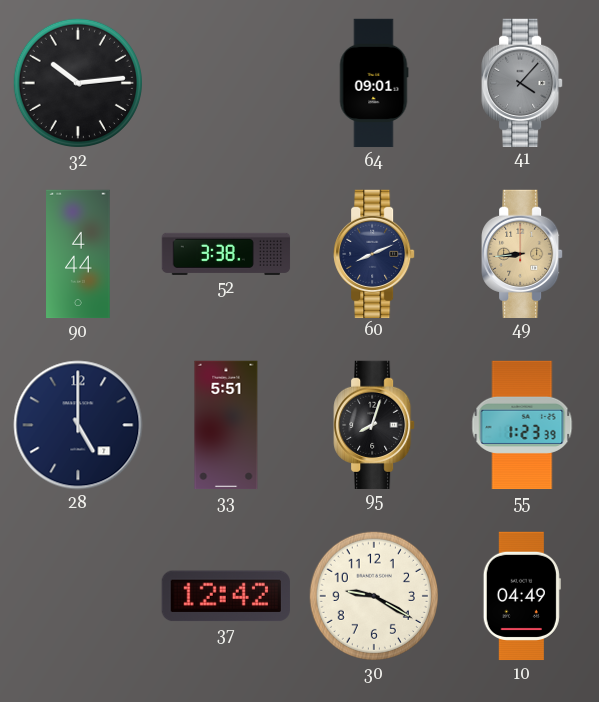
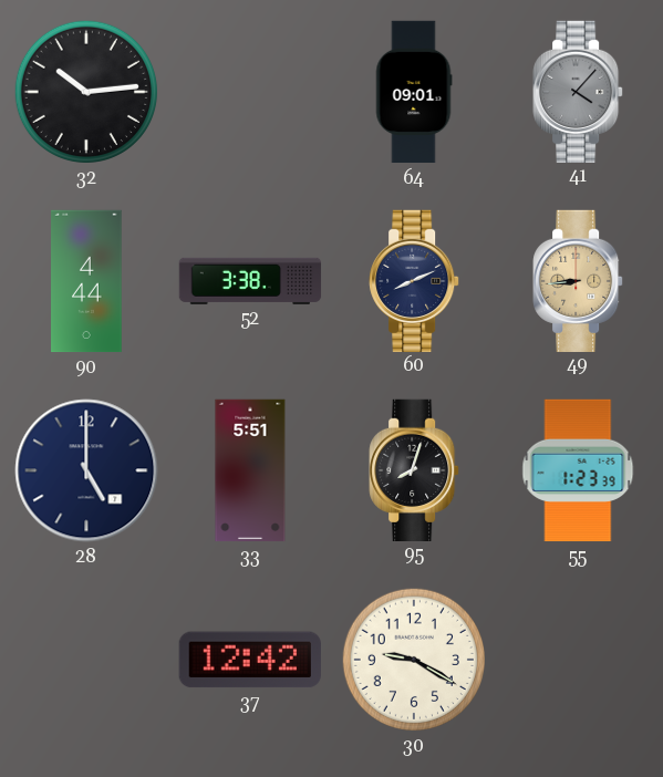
10: 04:49 -> none
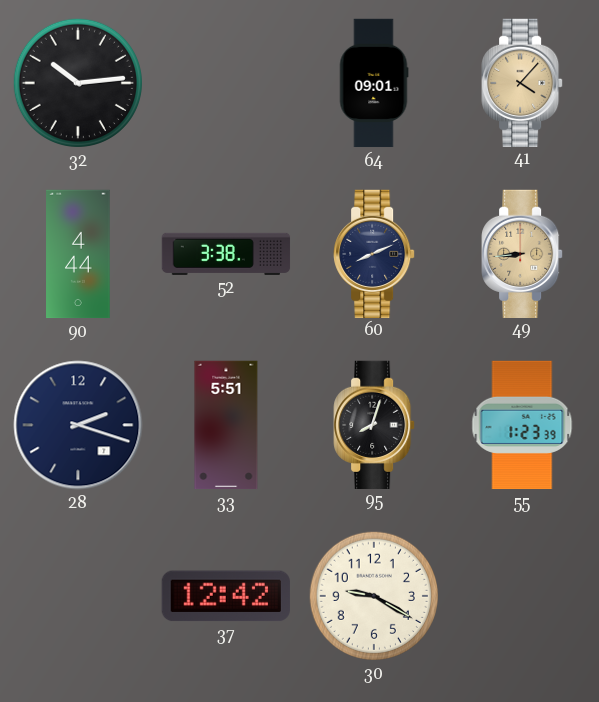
41 dial: grey -> champagne
28: 5:00 -> 2:18
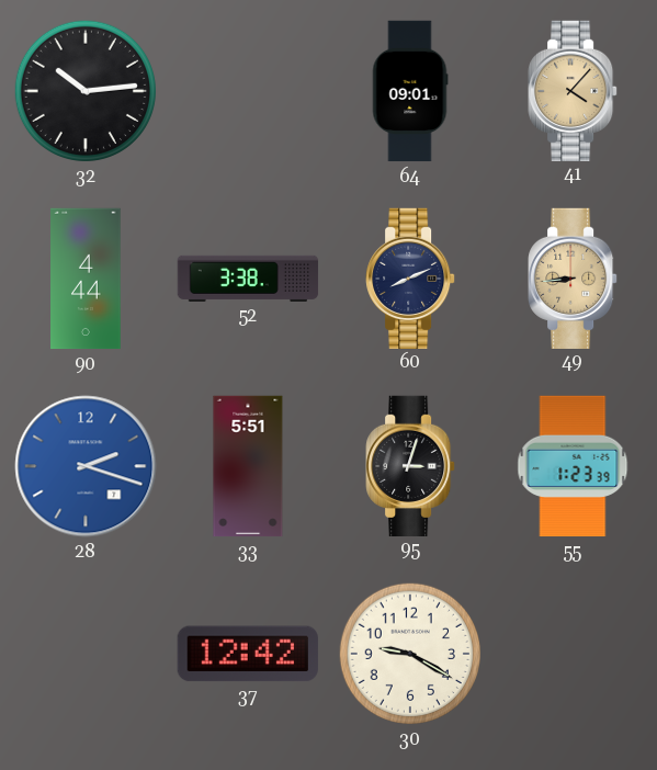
28 dial: navy -> blue
95: 8:03 -> 3:03
